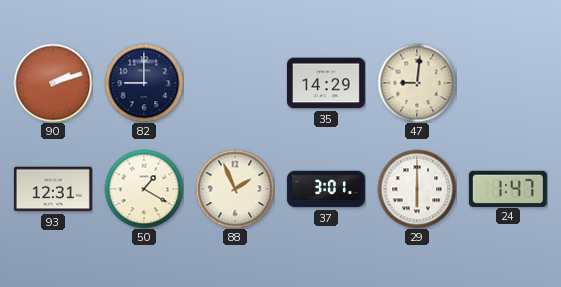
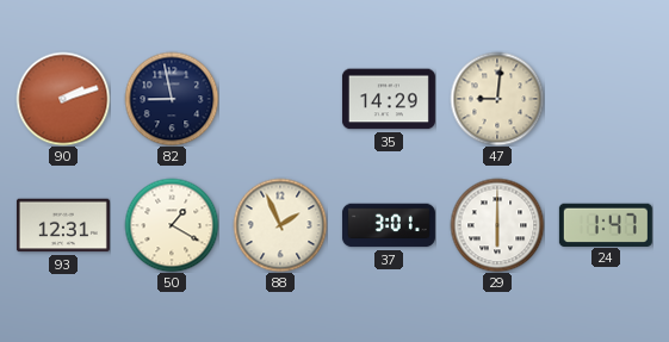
82: 9:00 -> 8:58
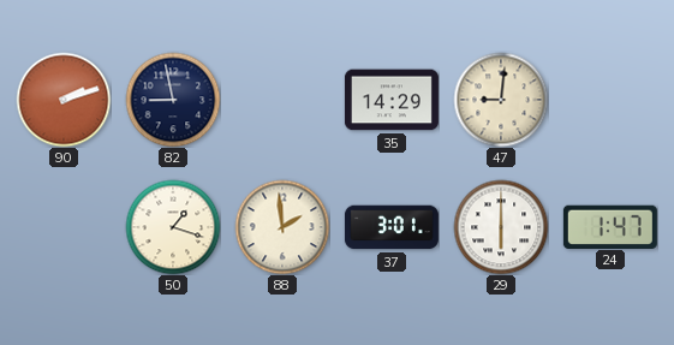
93: 12:31 -> none
50: 1:20 -> 1:18
88: 1:56 -> 1:59
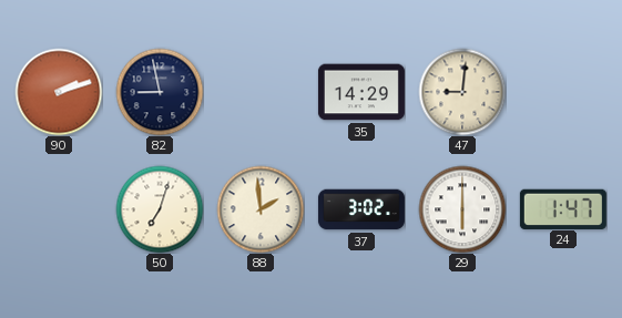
50: 1:18 -> 7:03
37: 3:01 -> 3:02
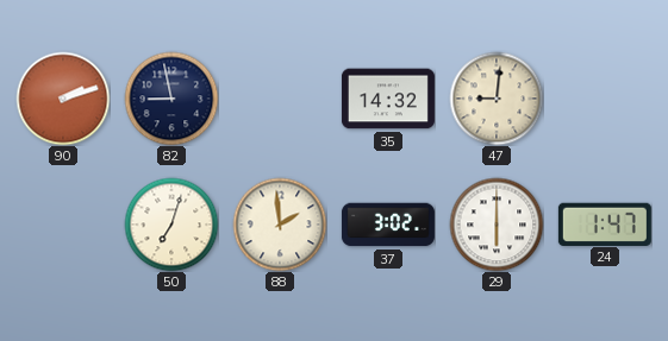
35: 14:29 -> 14:32
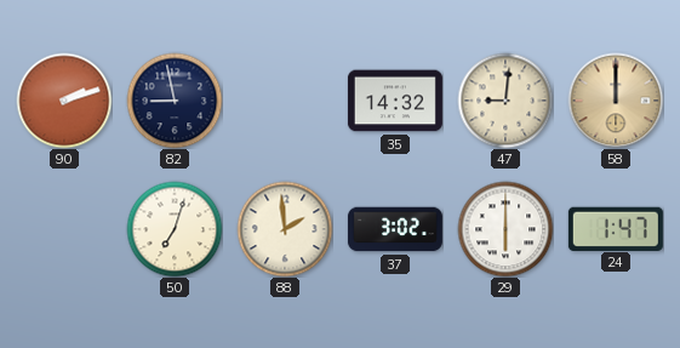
58: none -> 12:00
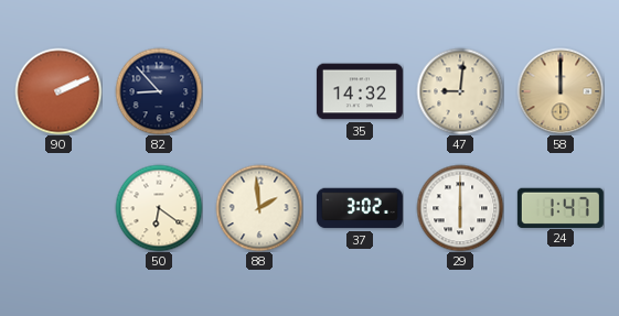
90: 2:12 -> 2:11
82: 8:58 -> 8:53
50: 7:03 -> 6:21
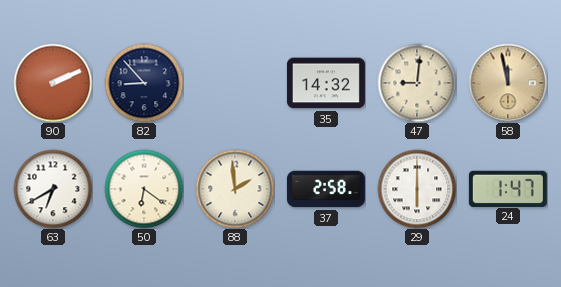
58: 12:00 -> 11:58
63: none -> 6:40
37: 3:02 -> 2:58
